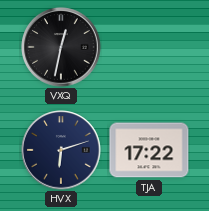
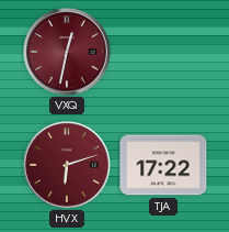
VXQ dial: black -> burgundy
HVX dial: navy -> burgundy
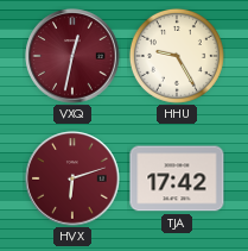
HHU: none -> 9:25
TJA: 17:22 -> 17:42
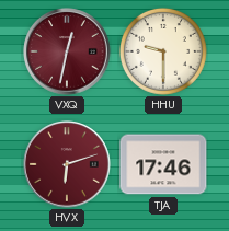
HHU: 9:25 -> 9:30
TJA: 17:42 -> 17:46
